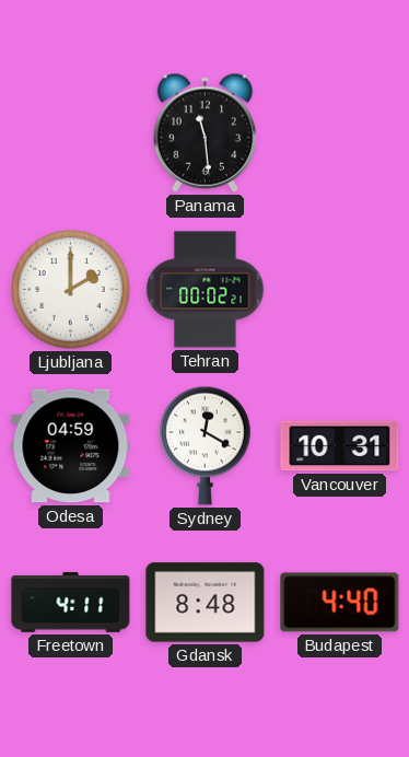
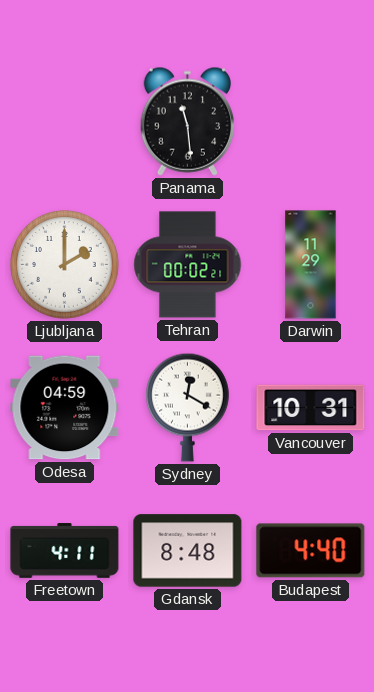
Darwin: none -> 11:29
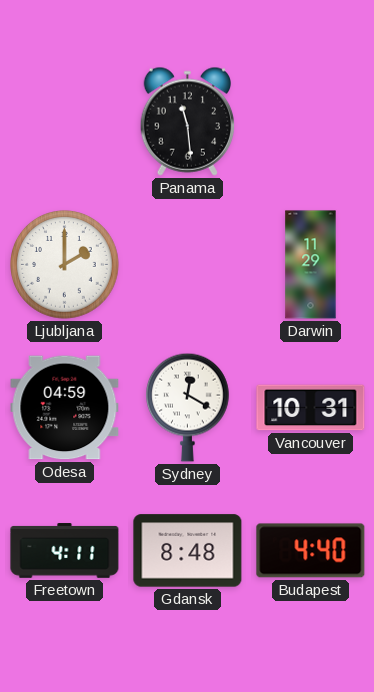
Tehran: 00:02 -> none
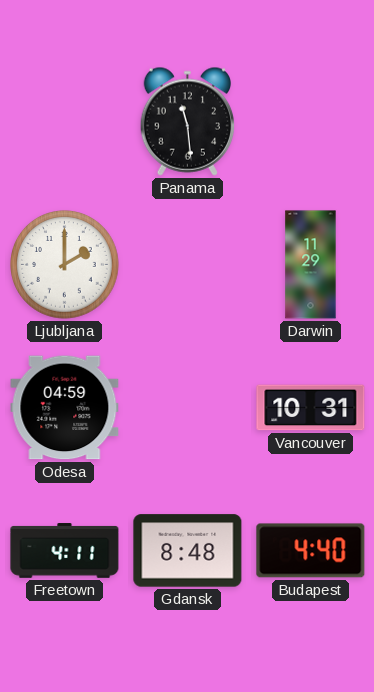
Sydney: 12:20 -> none
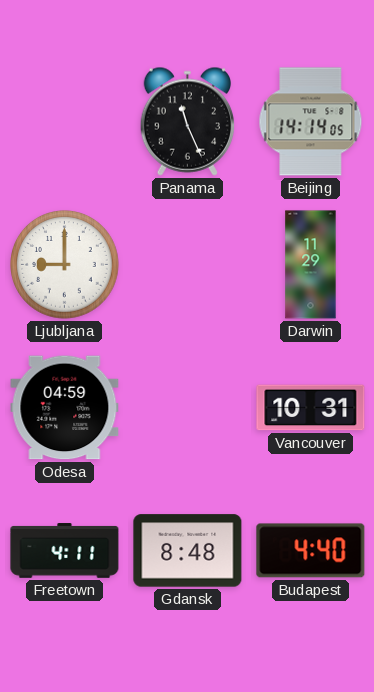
Panama: 11:29 -> 11:26
Beijing: none -> 14:14
Ljubljana: 2:00 -> 9:00
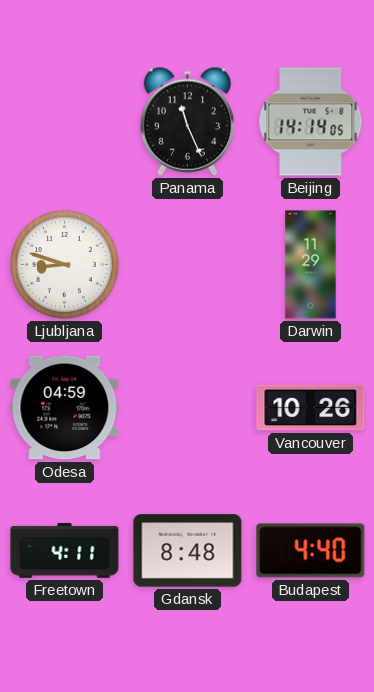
Ljubljana: 9:00 -> 8:48
Vancouver: 10:31 -> 10:26
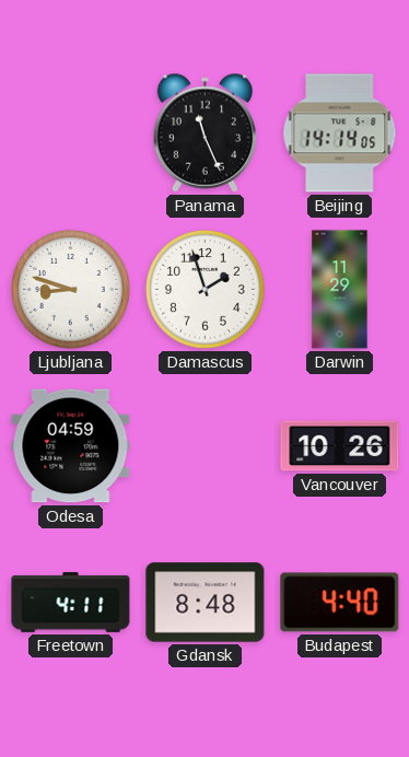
Damascus: none -> 1:57
